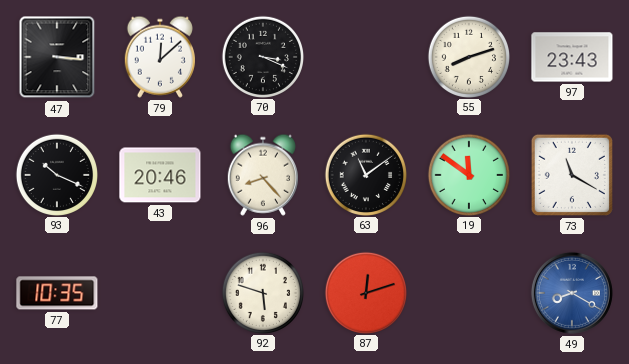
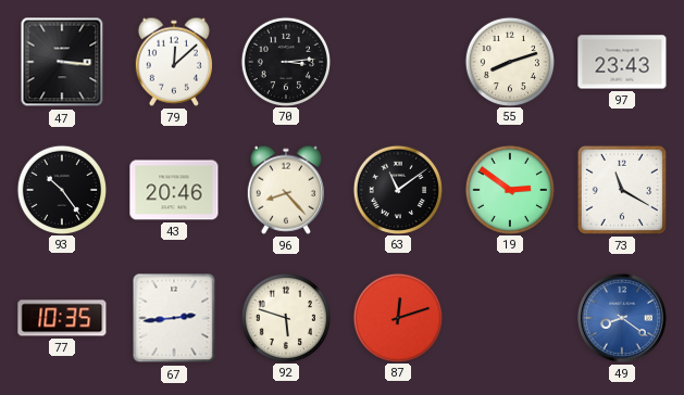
70: 3:19 -> 3:14
93: 10:19 -> 10:24
19: 11:51 -> 2:51
67: none -> 2:44
49: 8:20 -> 8:21
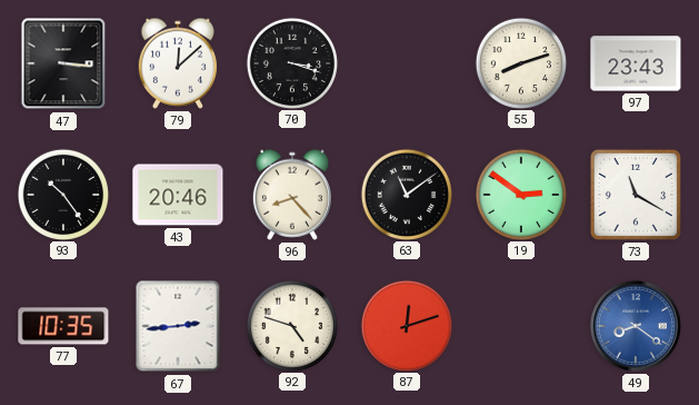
70: 3:14 -> 3:18
92: 5:48 -> 4:48
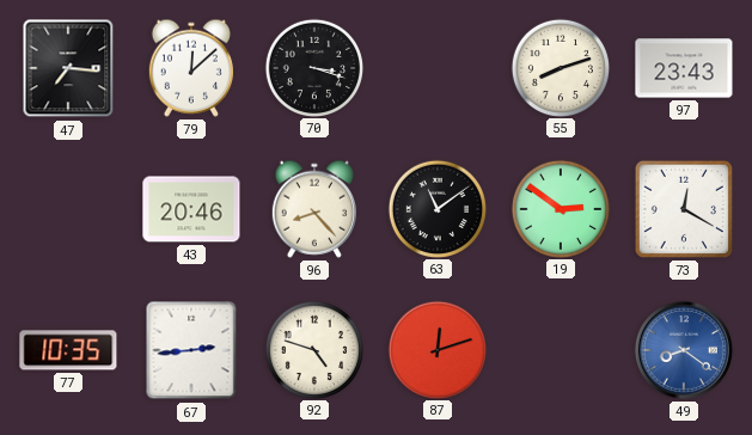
47: 3:16 -> 7:16
93: 10:24 -> none
73: 11:20 -> 12:20
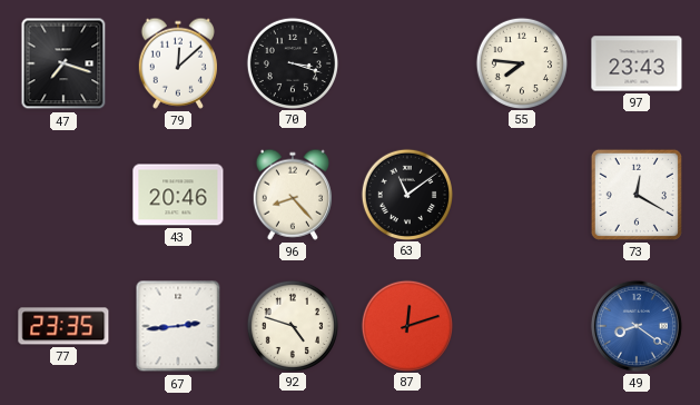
47: 7:16 -> 7:18
55: 8:12 -> 7:46
19: 2:51 -> none
77: 10:35 -> 23:35
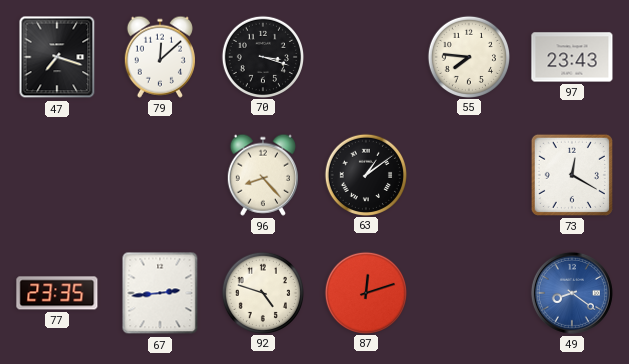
43: 20:46 -> none
63: 11:09 -> 1:09
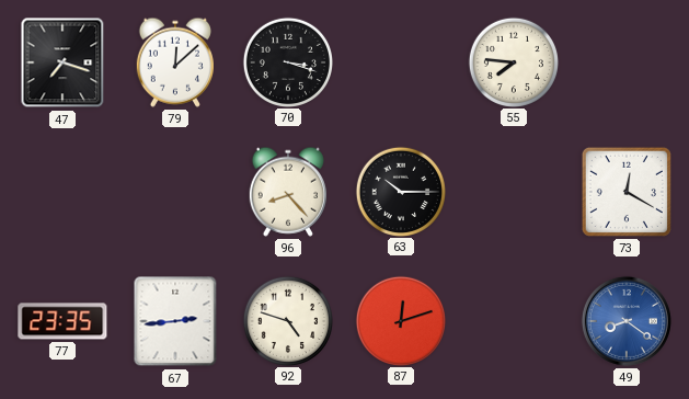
97: 23:43 -> none
63: 1:09 -> 10:15
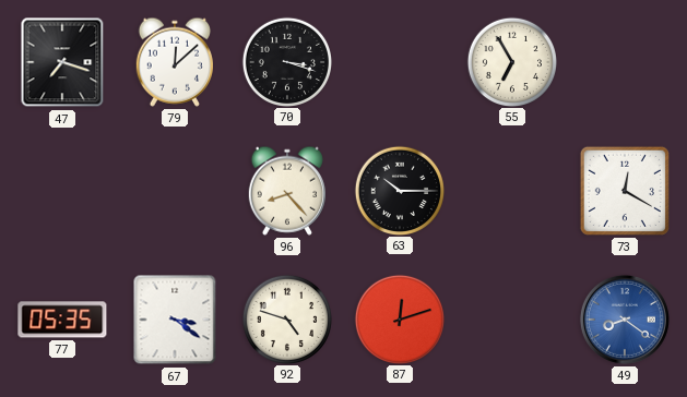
55: 7:46 -> 6:55
77: 23:35 -> 05:35
67: 2:44 -> 3:21
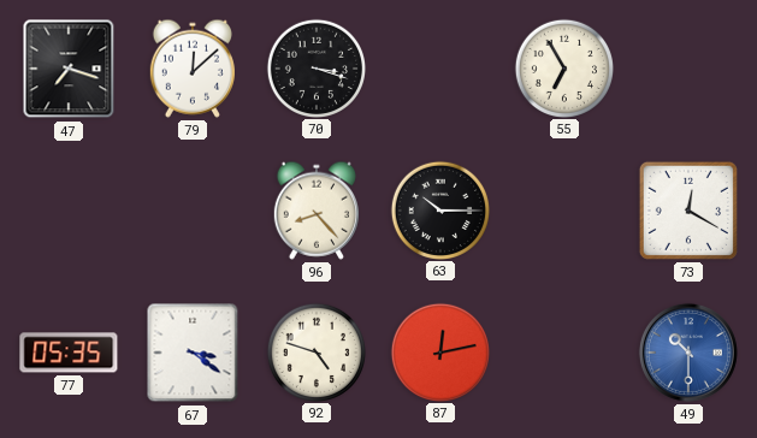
87: 12:12 -> 12:13
49: 8:21 -> 10:30
